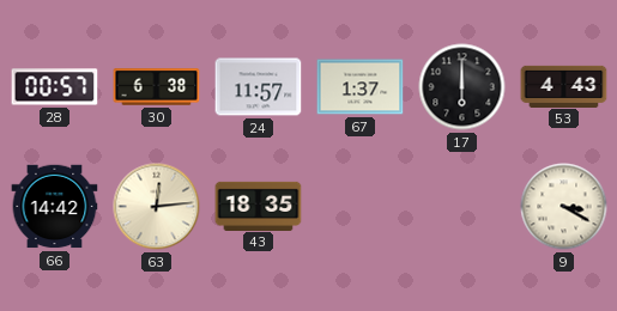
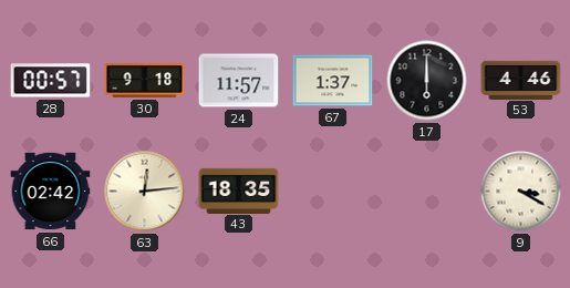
30: 6:38 -> 9:18
53: 4:43 -> 4:46
66: 14:42 -> 02:42
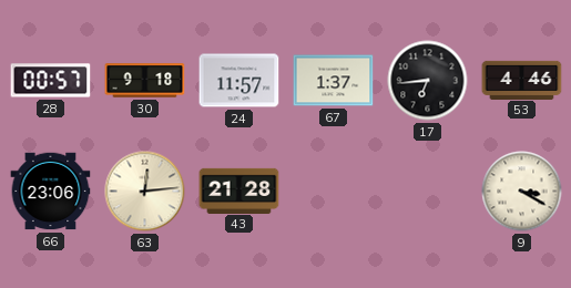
17: 6:00 -> 6:44
66: 02:42 -> 23:06
43: 18:35 -> 21:28
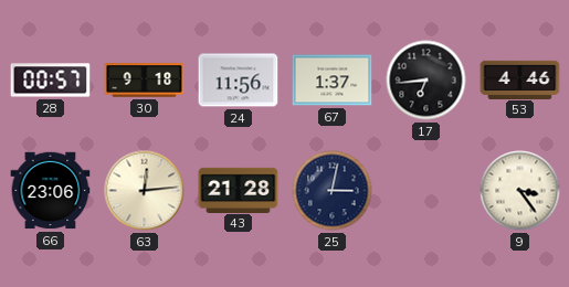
24: 11:57 -> 11:56
25: none -> 3:02
9: 3:20 -> 3:24
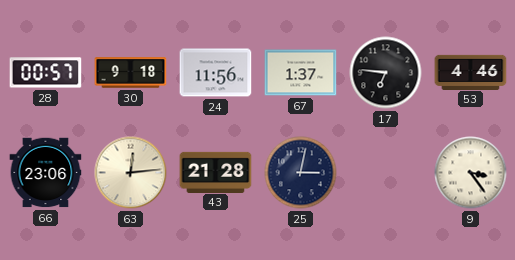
17: 6:44 -> 6:46
